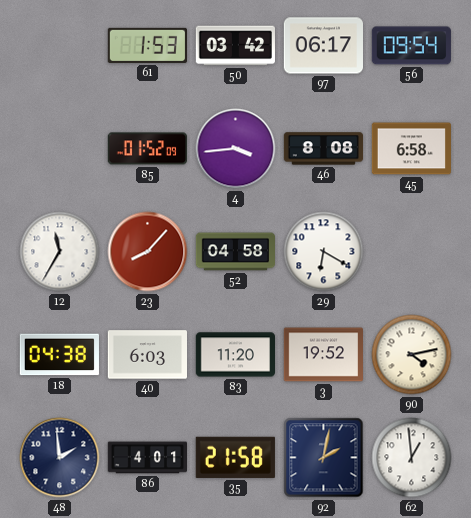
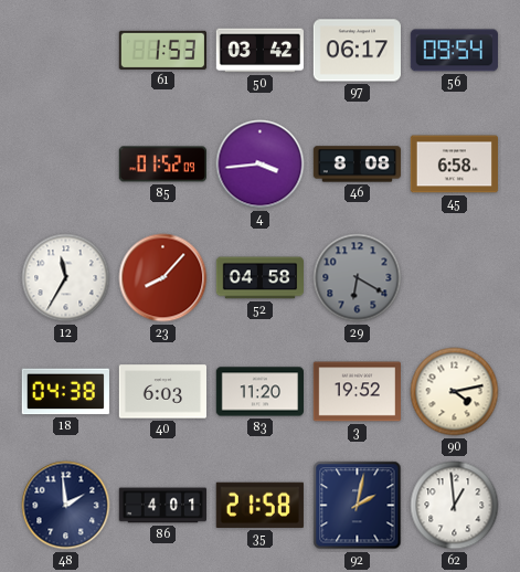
29 dial: white -> grey
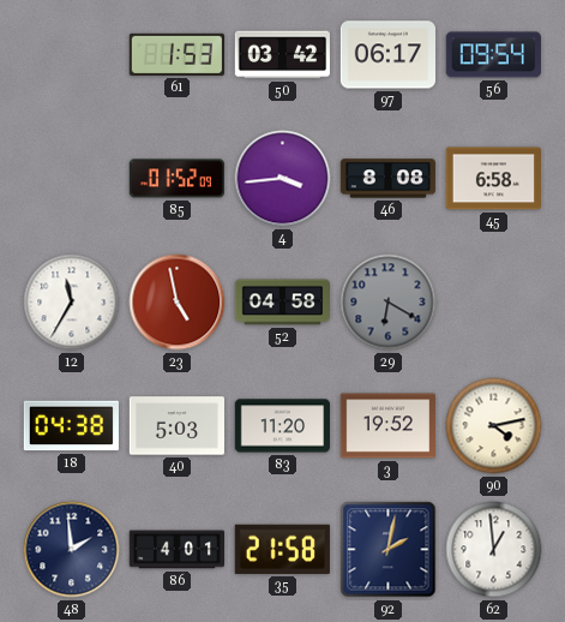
23: 8:07 -> 4:58
40: 6:03 -> 5:03
